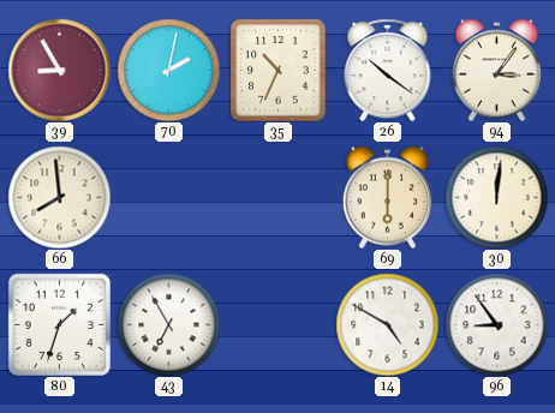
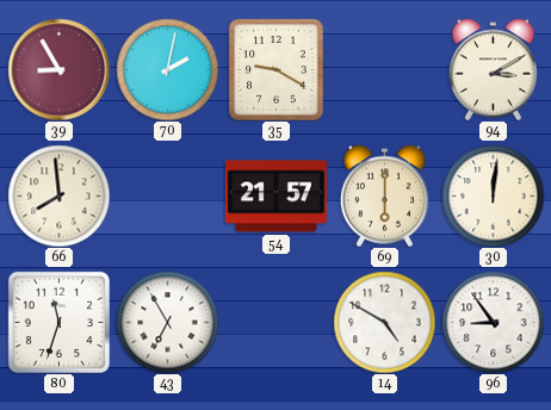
35: 10:34 -> 9:20
26: 10:21 -> none
94: 3:06 -> 3:10
54: none -> 21:57
80: 1:33 -> 11:33
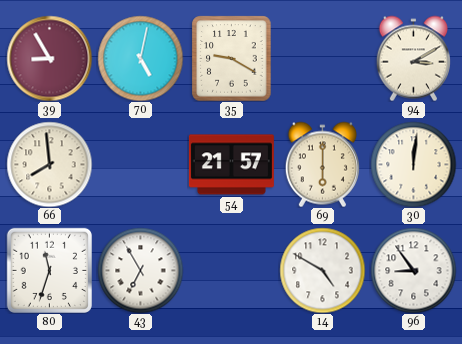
70: 2:02 -> 5:02
